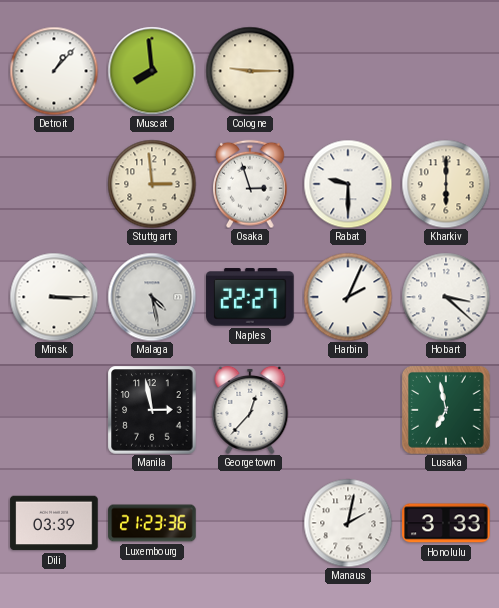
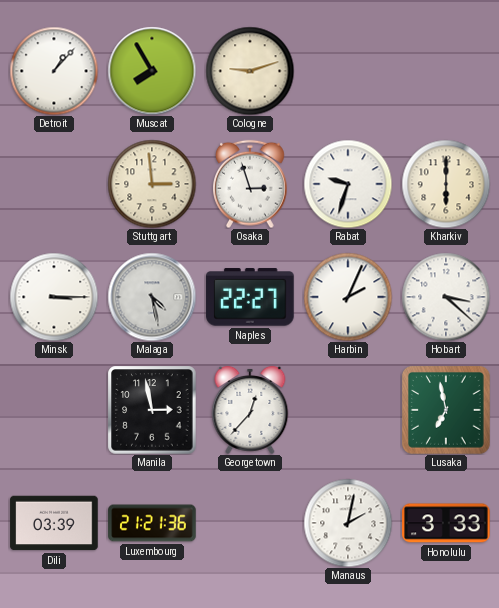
Muscat: 7:59 -> 7:55
Cologne: 9:15 -> 9:12
Rabat: 9:30 -> 9:33
Luxembourg: 21:23 -> 21:21
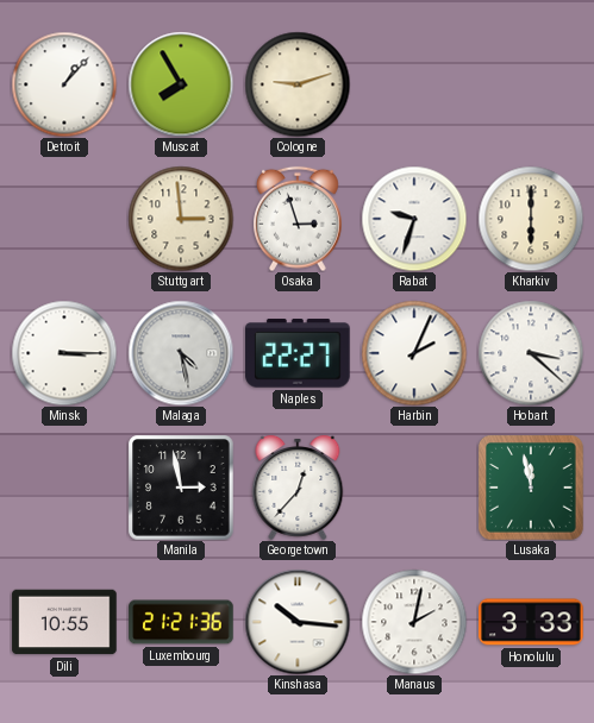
Lusaka: 6:58 -> 11:58
Dili: 03:39 -> 10:55
Kinshasa: none -> 10:16
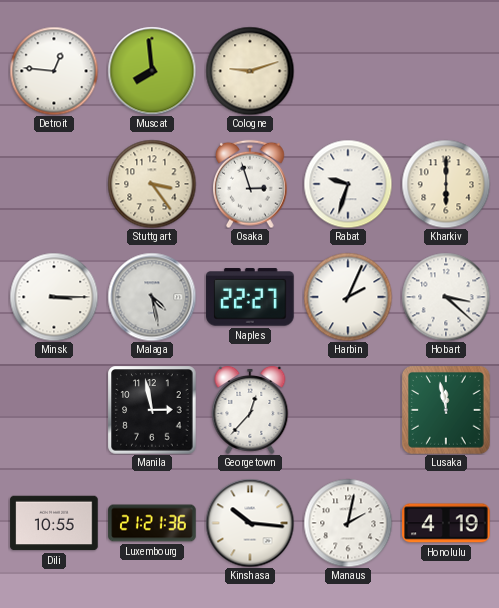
Detroit: 1:07 -> 12:46
Muscat: 7:55 -> 7:59
Stuttgart: 2:59 -> 3:24
Honolulu: 3:33 -> 4:19
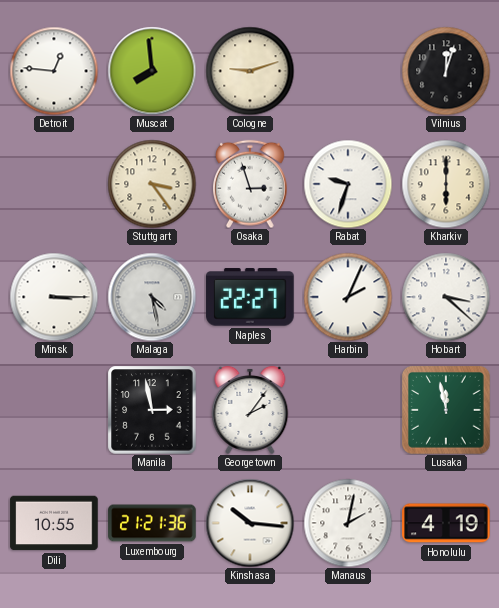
Vilnius: none -> 12:03
Georgetown: 12:37 -> 2:06
